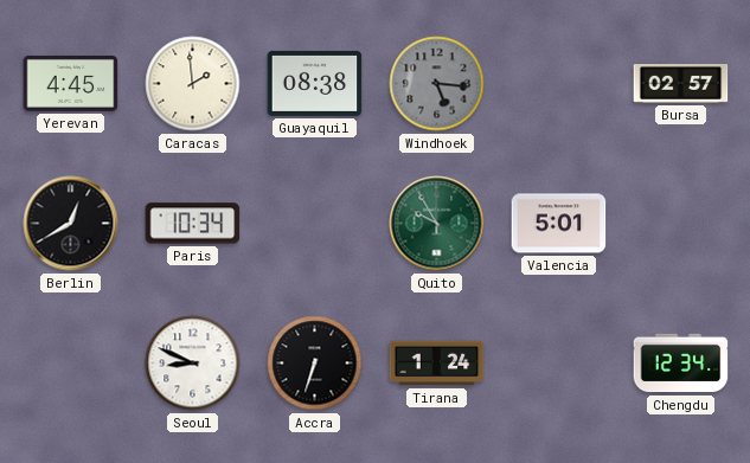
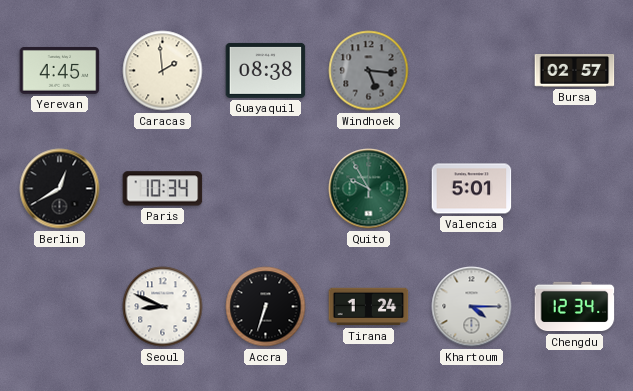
Khartoum: none -> 4:15
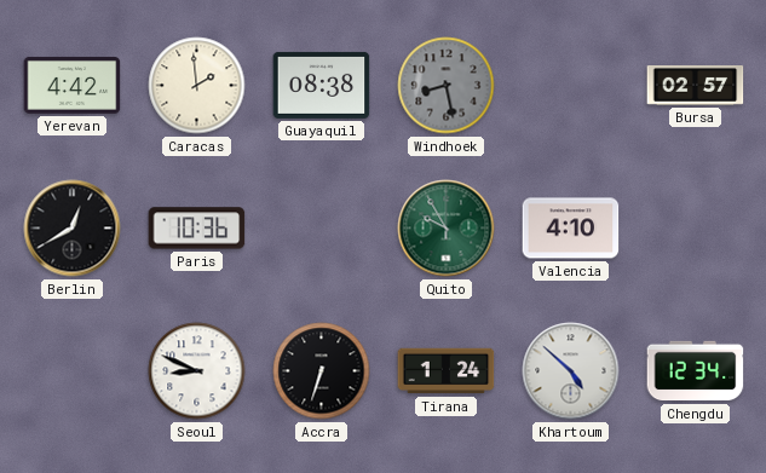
Yerevan: 4:45 -> 4:42
Windhoek: 5:16 -> 8:28
Paris: 10:34 -> 10:36
Valencia: 5:01 -> 4:10
Khartoum: 4:15 -> 4:52
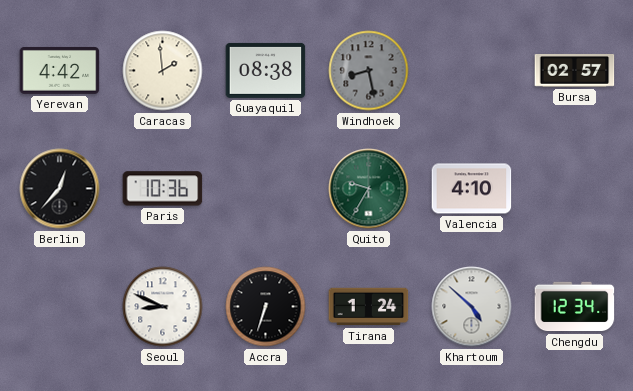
Berlin: 12:40 -> 12:37
Quito: 9:55 -> 9:35
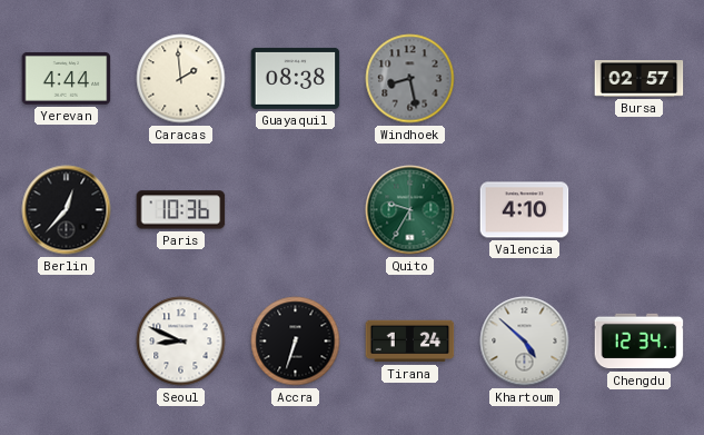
Yerevan: 4:42 -> 4:44
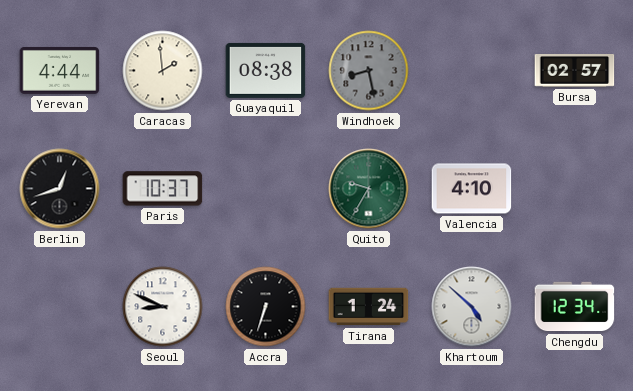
Berlin: 12:37 -> 12:42
Paris: 10:36 -> 10:37
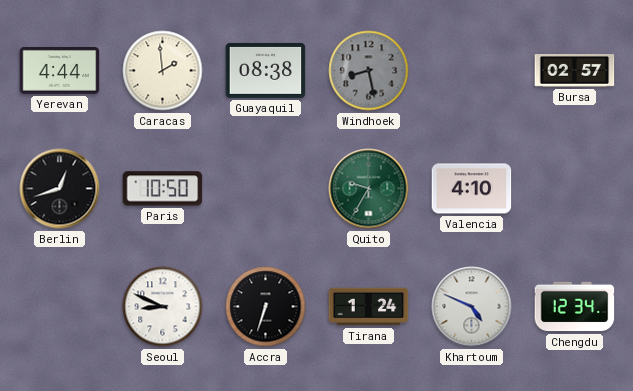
Paris: 10:37 -> 10:50
Khartoum: 4:52 -> 4:49
